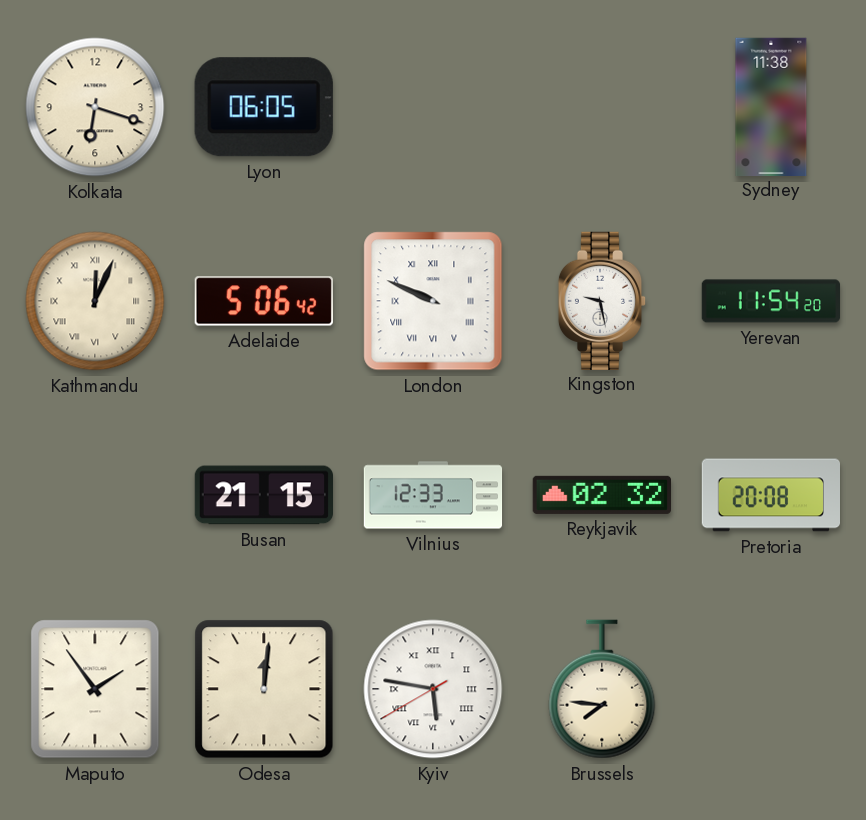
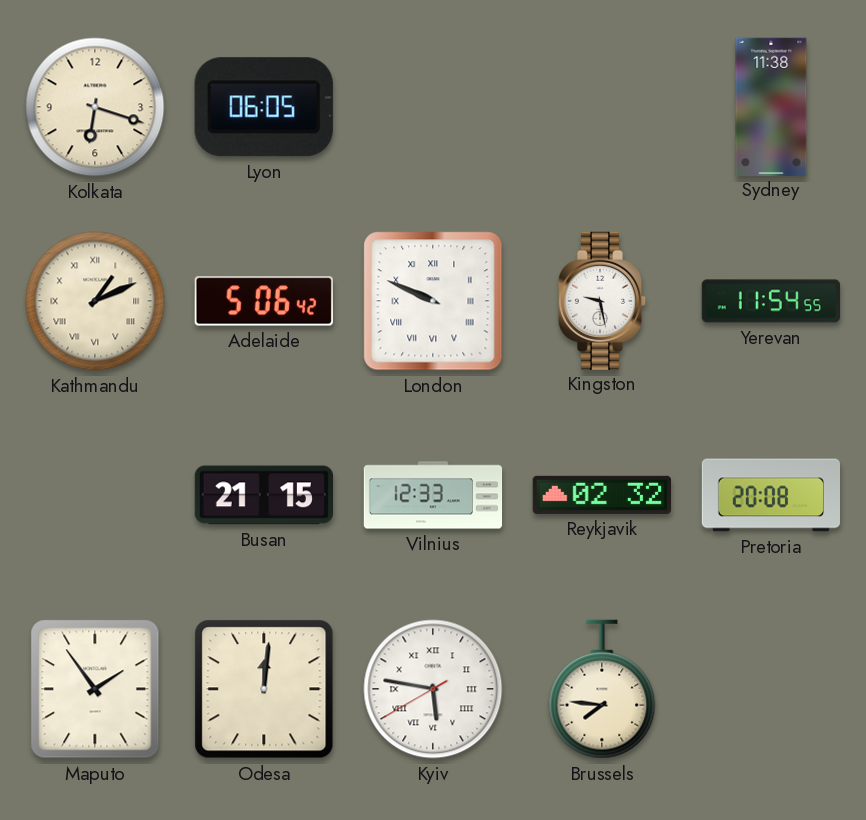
Kathmandu: 12:04 -> 1:11
Yerevan: 11:54:20 -> 11:54:55
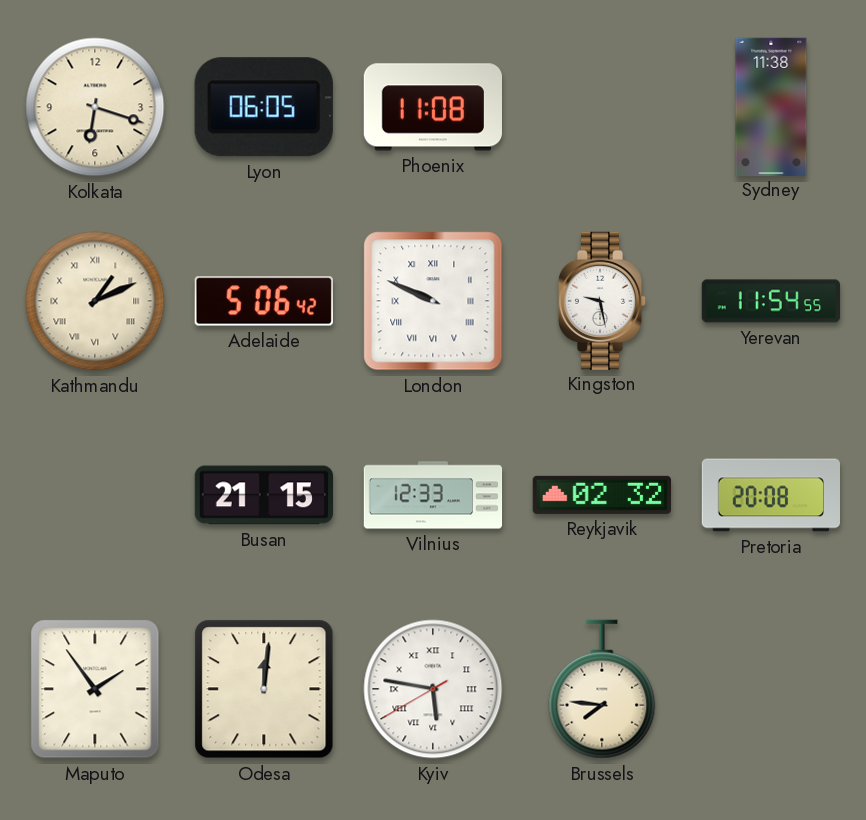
Phoenix: none -> 11:08
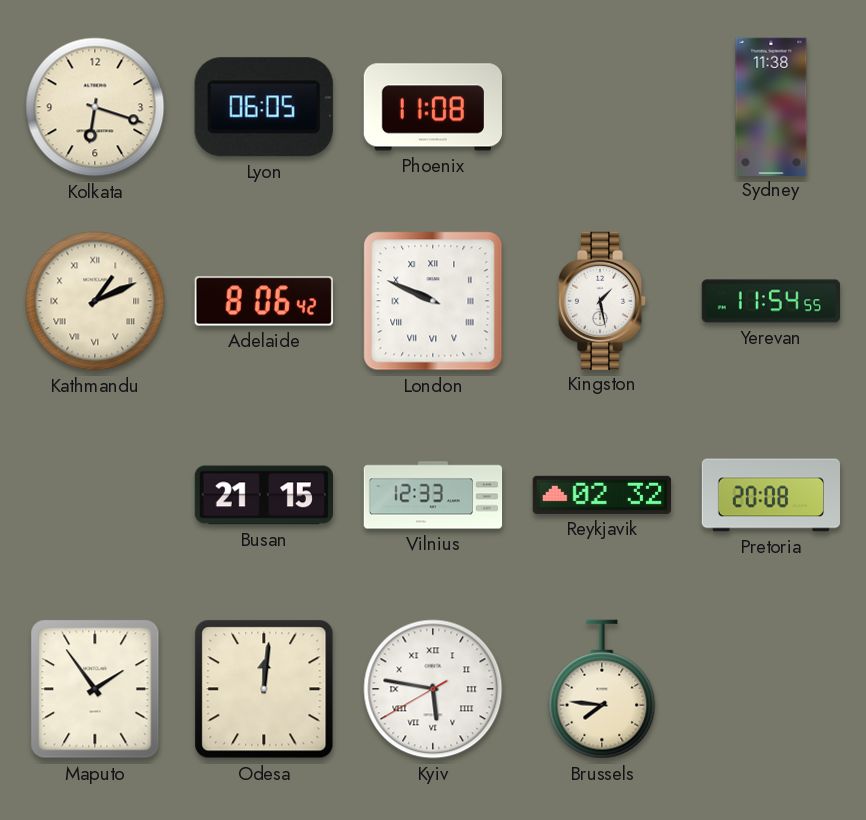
Adelaide: 5:06 -> 8:06
Kingston: 9:28 -> 1:28
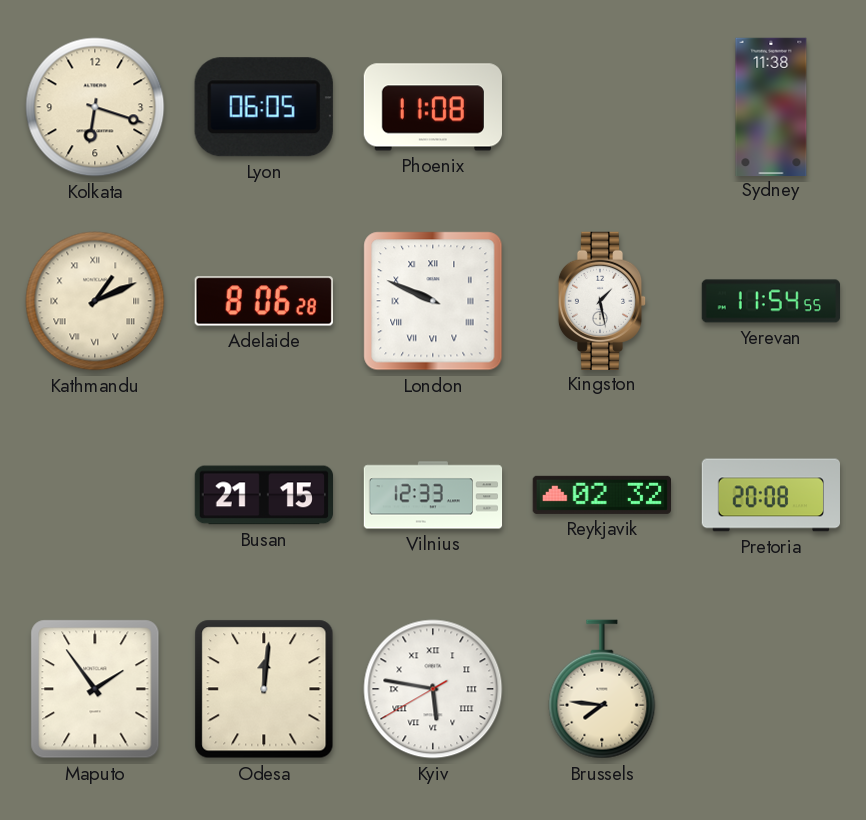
Adelaide: 8:06:42 -> 8:06:28
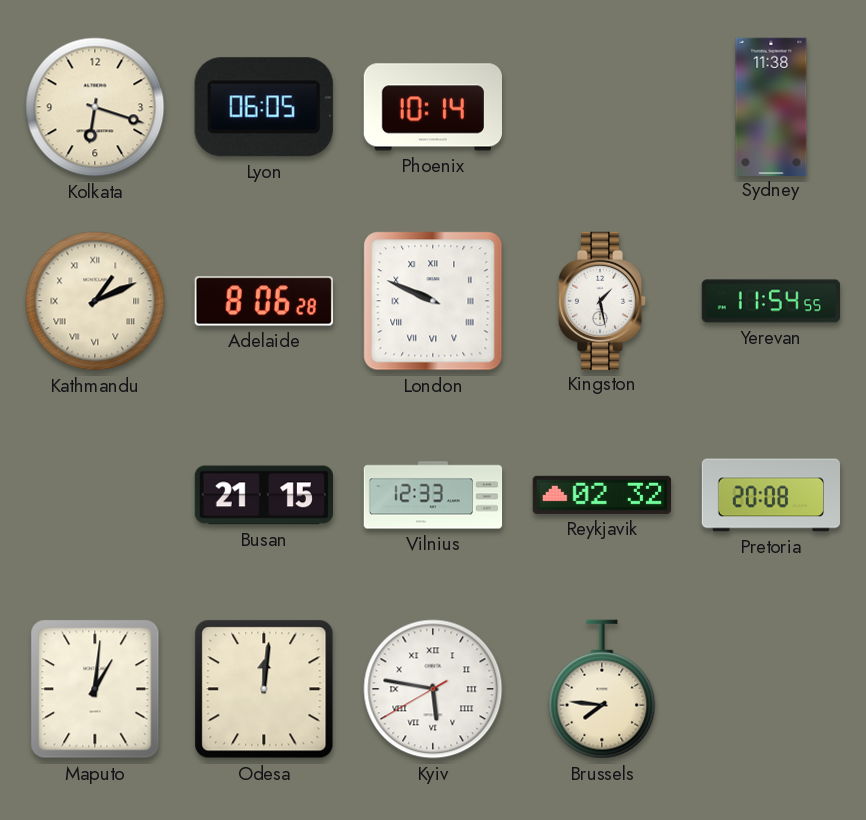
Phoenix: 11:08 -> 10:14
Maputo: 1:54 -> 1:01
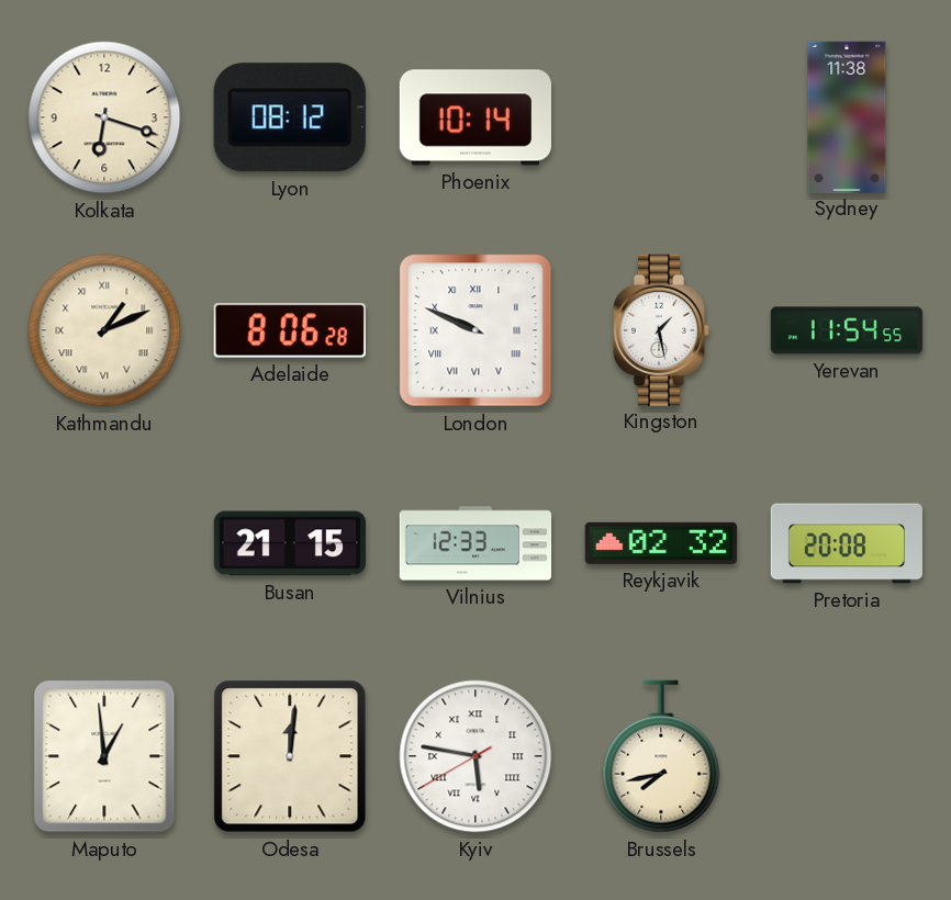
Lyon: 06:05 -> 08:12
Maputo: 1:01 -> 12:59
Brussels: 7:46 -> 7:43
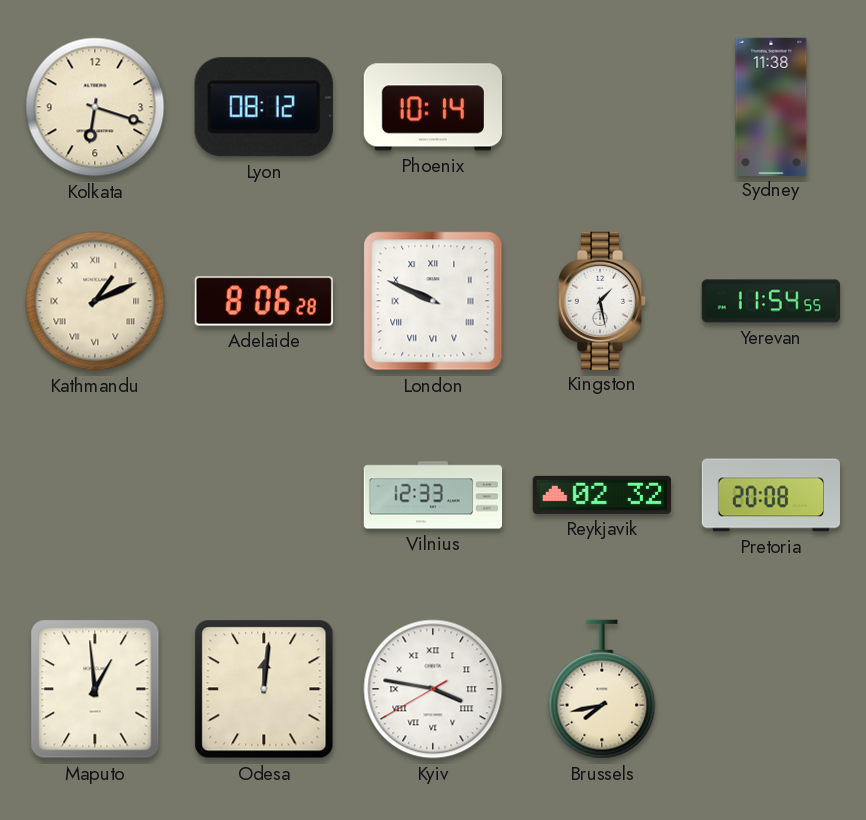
Busan: 21:15 -> none
Kyiv: 5:46 -> 3:46
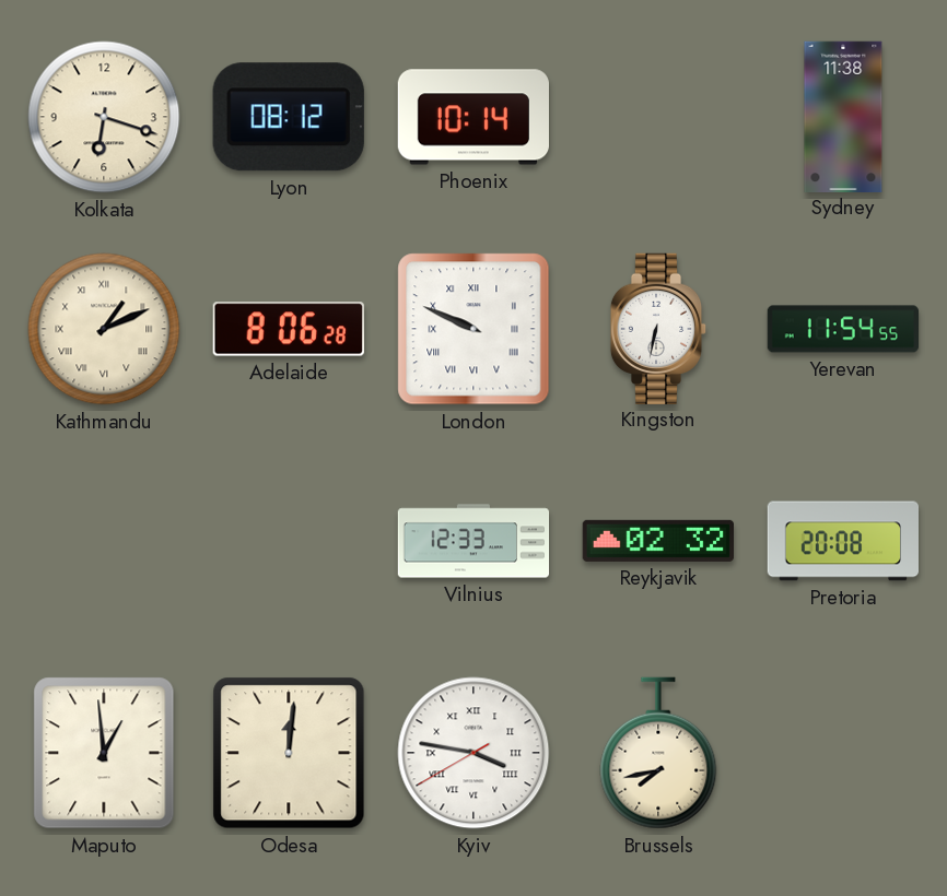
Kingston: 1:28 -> 6:32
